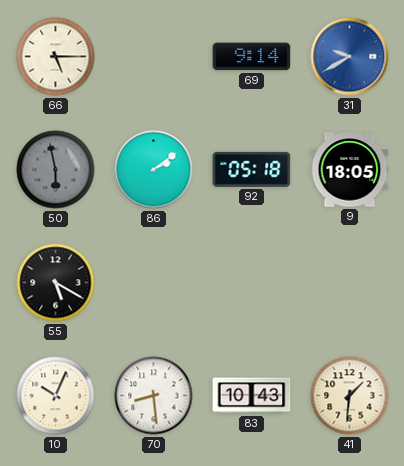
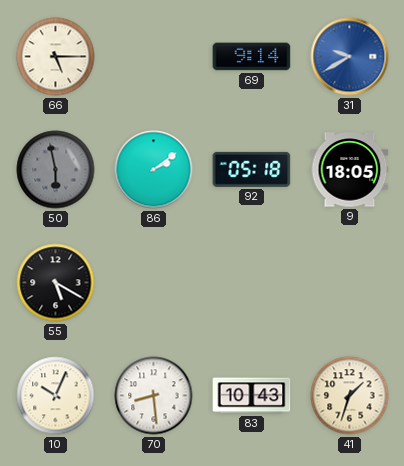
41: 1:31 -> 1:33
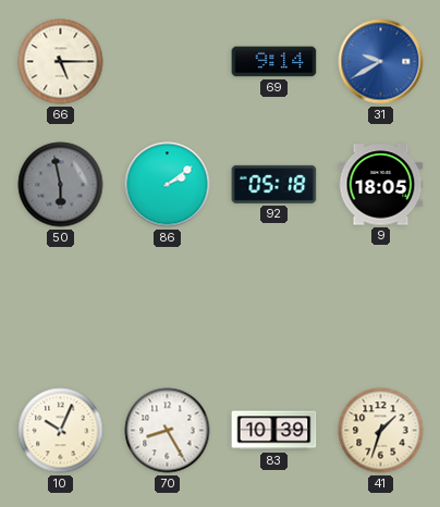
55: 5:20 -> none
70: 8:29 -> 8:25
83: 10:43 -> 10:39
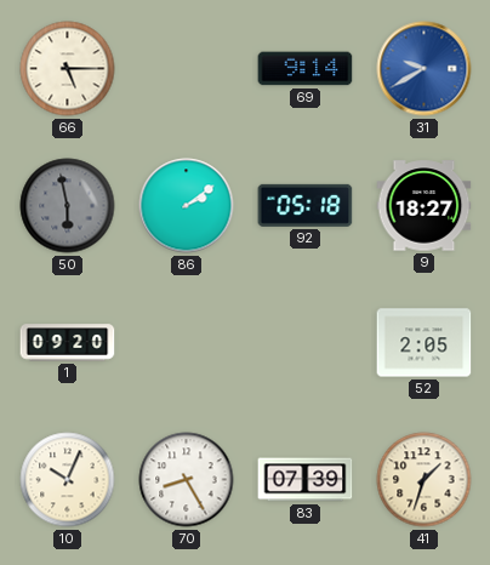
9: 18:05 -> 18:27
1: none -> 09:20
52: none -> 2:05
83: 10:39 -> 07:39
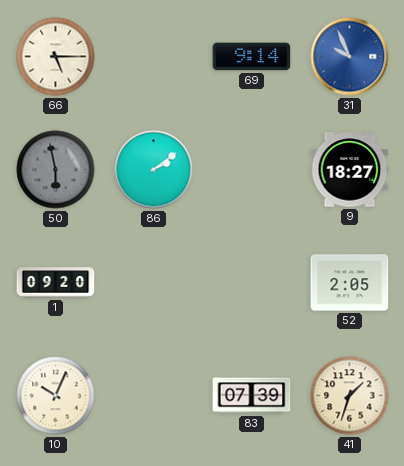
31: 9:40 -> 9:56
92: 05:18 -> none
70: 8:25 -> none
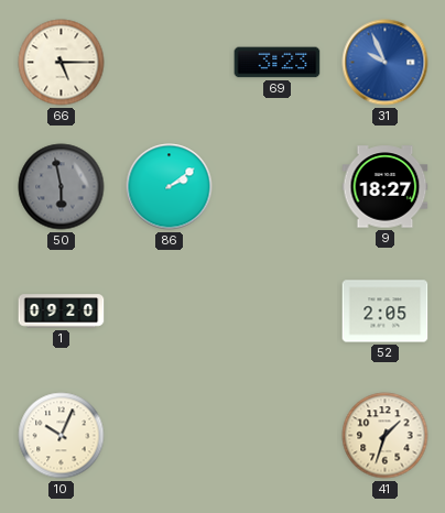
69: 9:14 -> 3:23
83: 07:39 -> none
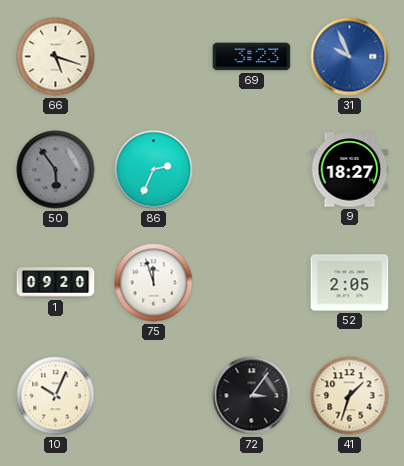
66: 5:15 -> 5:18
50: 5:58 -> 5:54
86: 2:09 -> 2:34
75: none -> 11:57
72: none -> 3:06
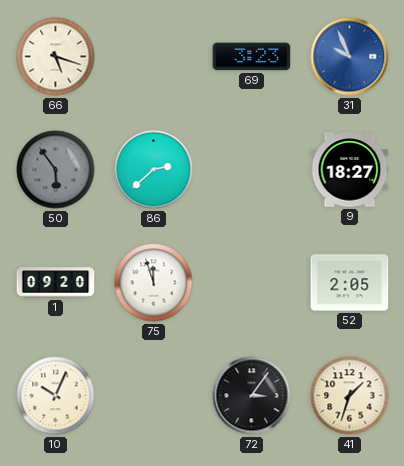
86: 2:34 -> 2:38
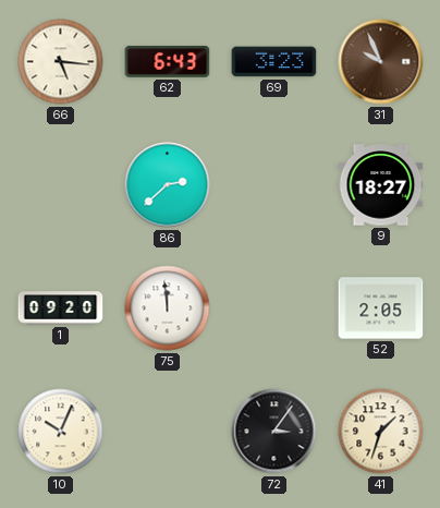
66: 5:18 -> 5:16
62: none -> 6:43
31 dial: blue -> brown
50: 5:54 -> none
75: 11:57 -> 11:59
